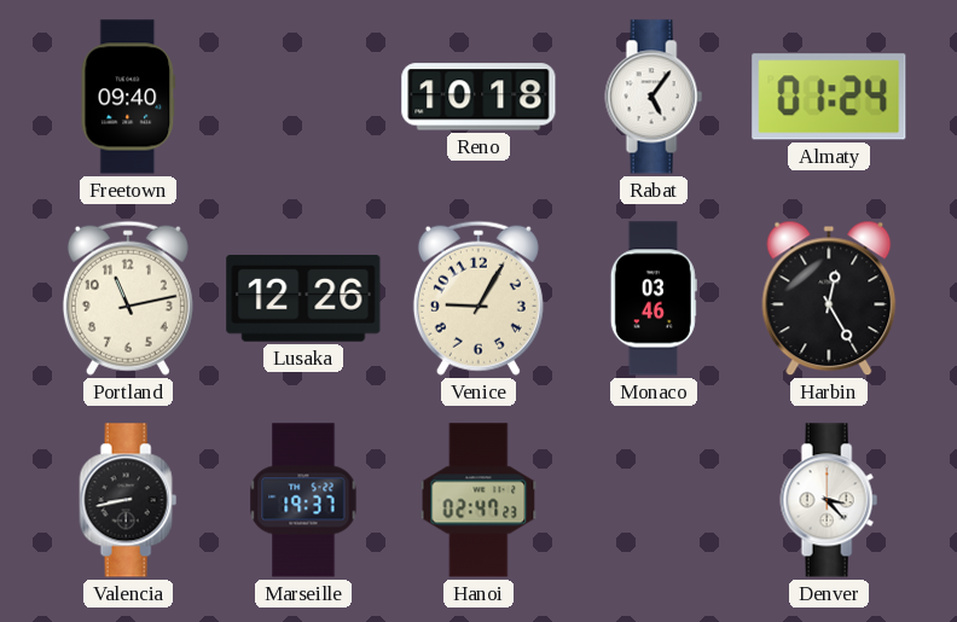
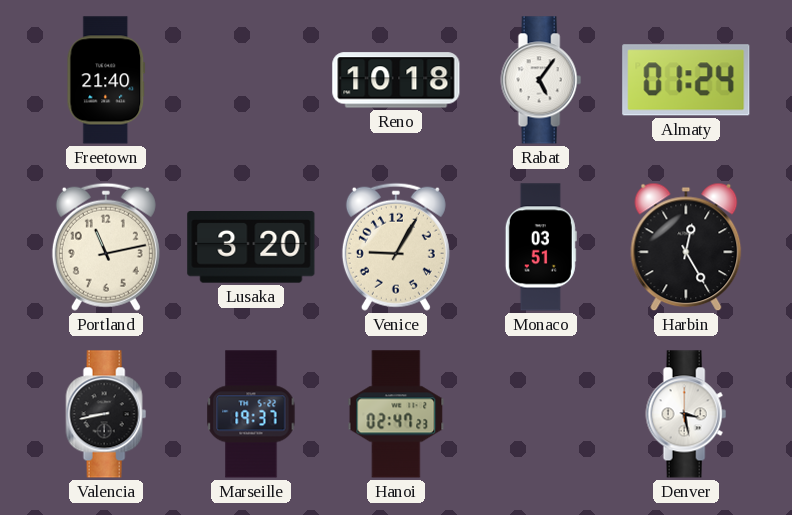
Freetown: 09:40 -> 21:40
Lusaka: 12:26 -> 3:20
Monaco: 03:46 -> 03:51
Denver: 3:23 -> 3:28
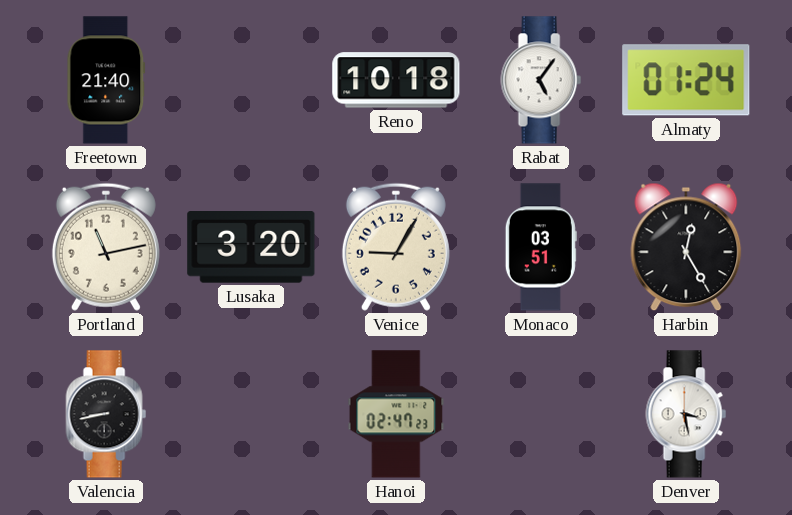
Marseille: 19:37 -> none
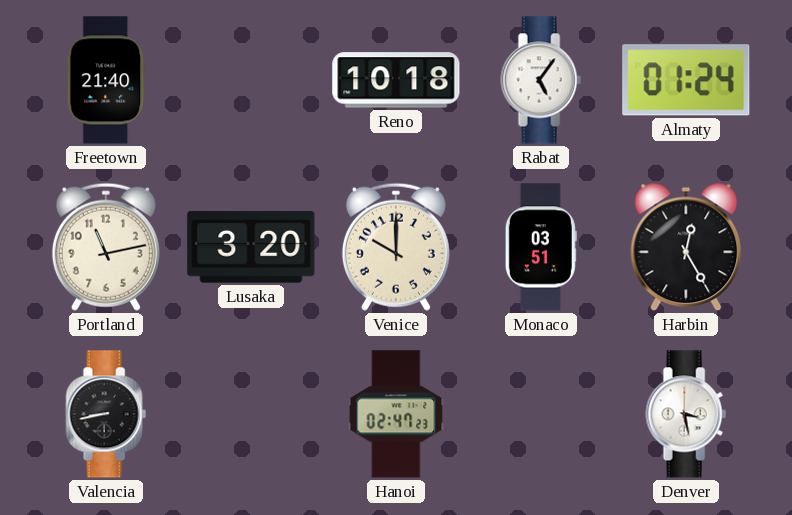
Venice: 9:05 -> 10:00
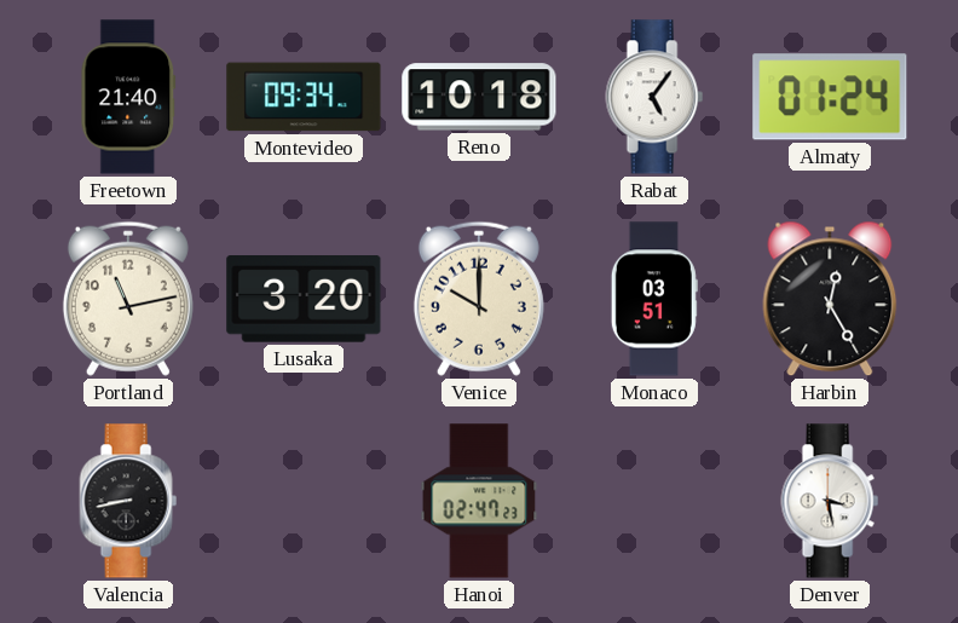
Montevideo: none -> 09:34
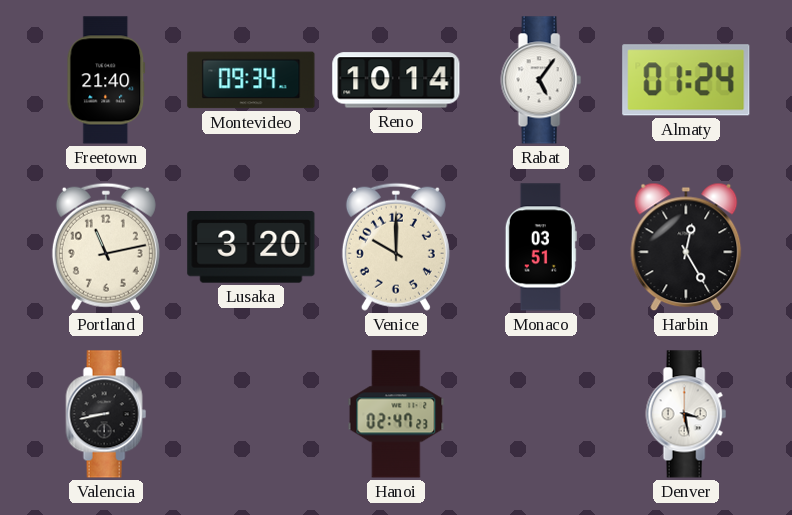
Reno: 10:18 -> 10:14
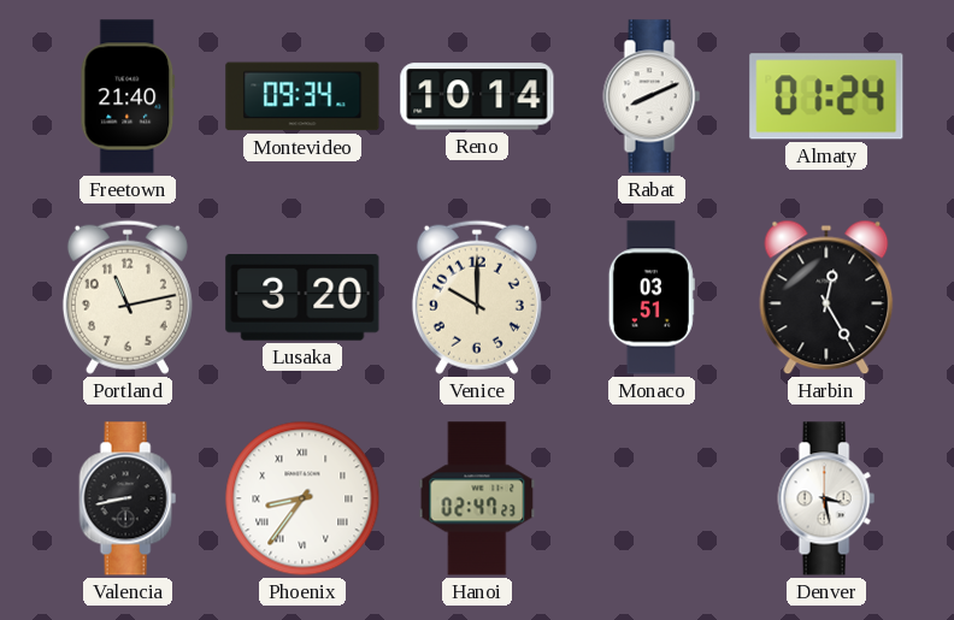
Rabat: 5:06 -> 8:11
Phoenix: none -> 8:36
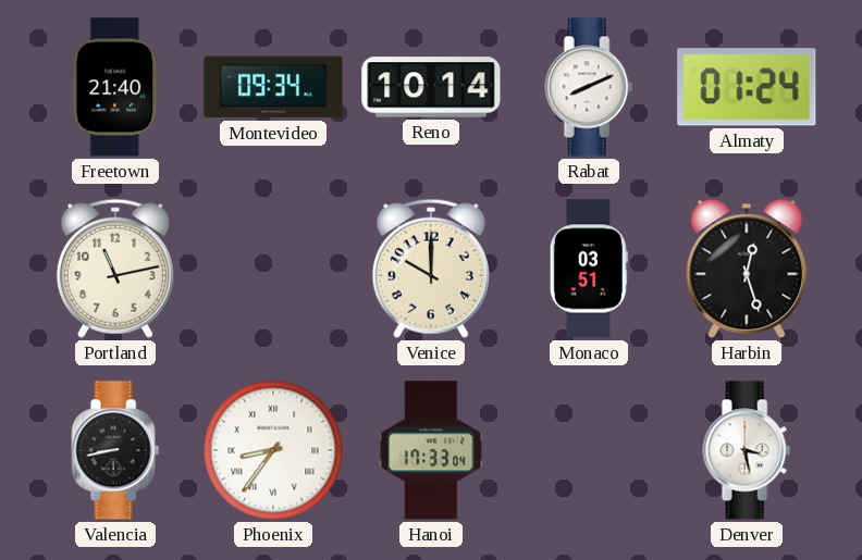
Lusaka: 3:20 -> none
Harbin: 12:25 -> 12:27
Hanoi: 02:47 -> 17:33
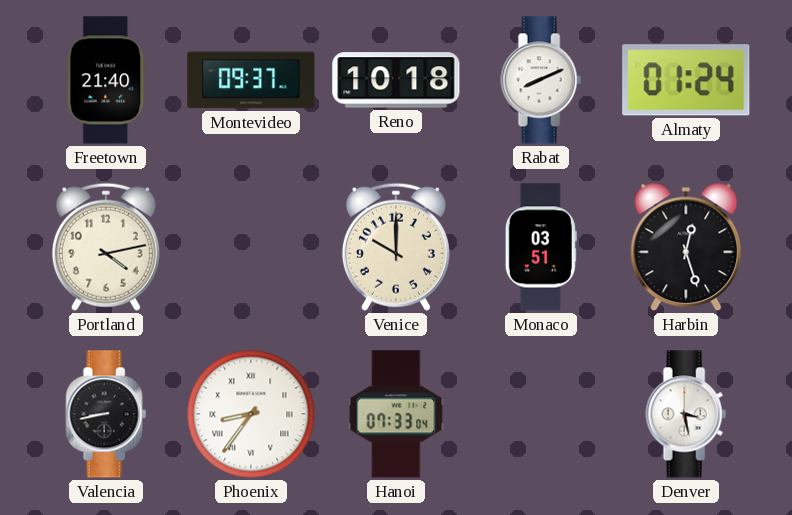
Montevideo: 09:34 -> 09:37
Reno: 10:14 -> 10:18
Portland: 11:13 -> 4:13
Hanoi: 17:33 -> 07:33
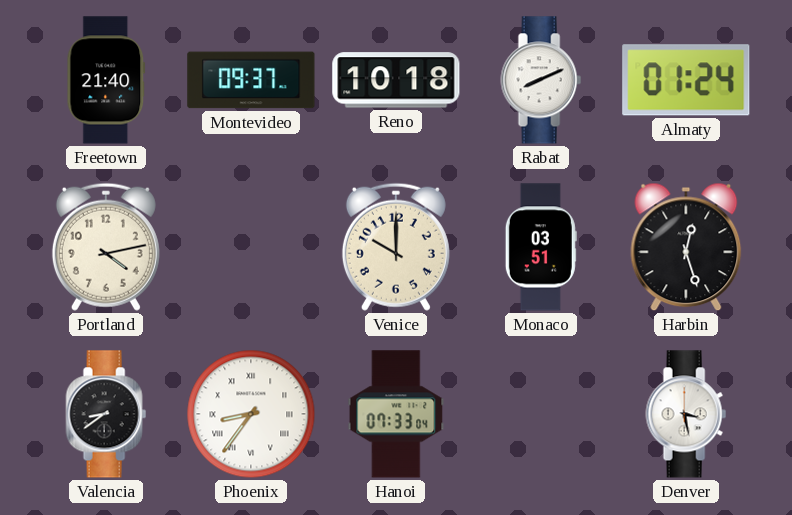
Valencia: 8:43 -> 8:39
